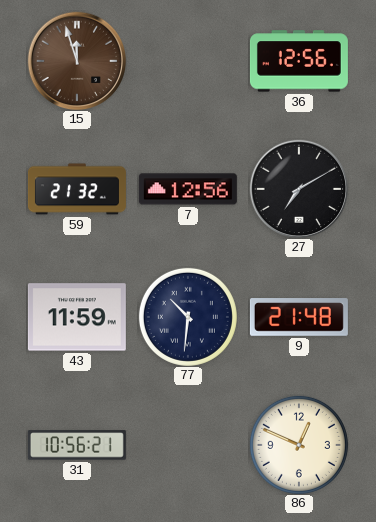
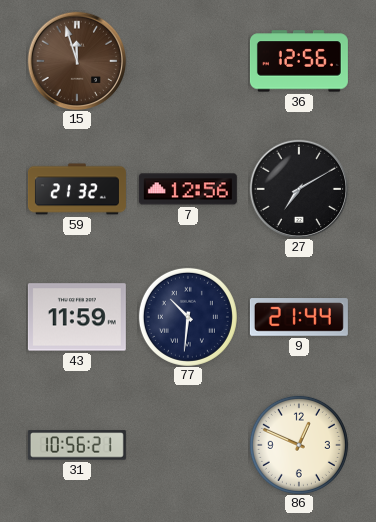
9: 21:48 -> 21:44
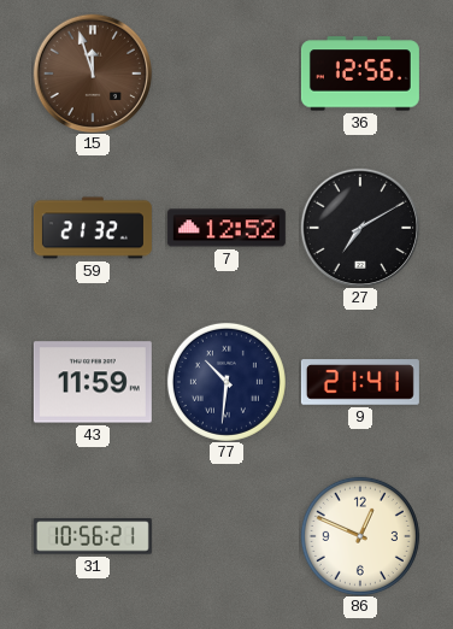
7: 12:56 -> 12:52
9: 21:44 -> 21:41
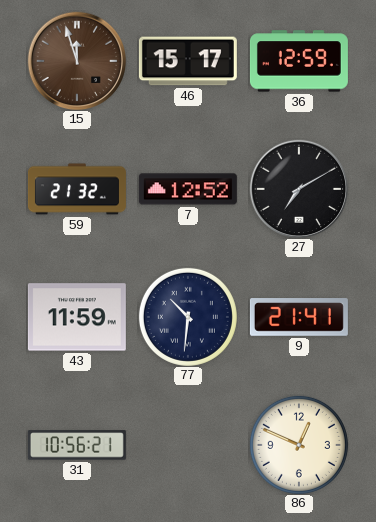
46: none -> 15:17
36: 12:56 -> 12:59
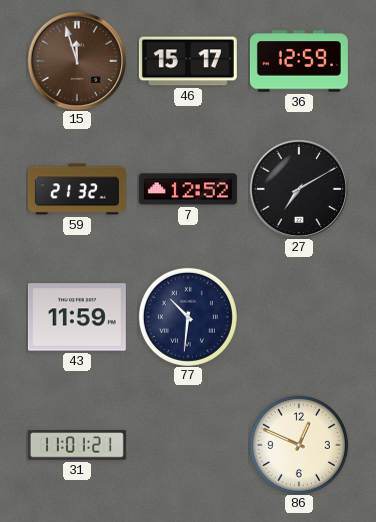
9: 21:41 -> none
31: 10:56 -> 11:01
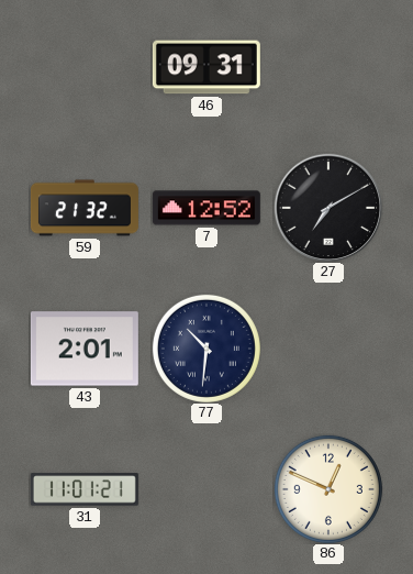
15: 11:57 -> none
46: 15:17 -> 09:31
36: 12:59 -> none
43: 11:59 -> 2:01
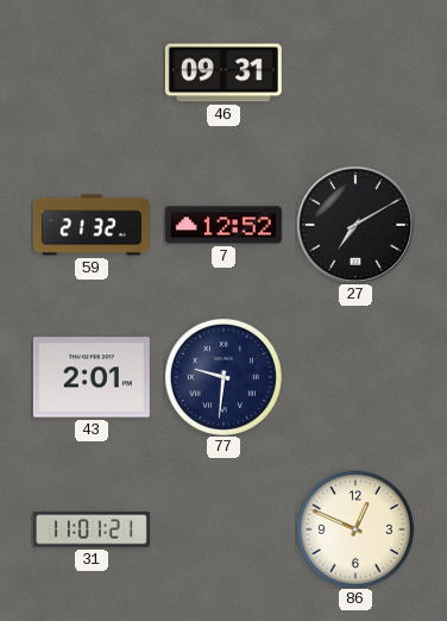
77: 10:31 -> 9:31
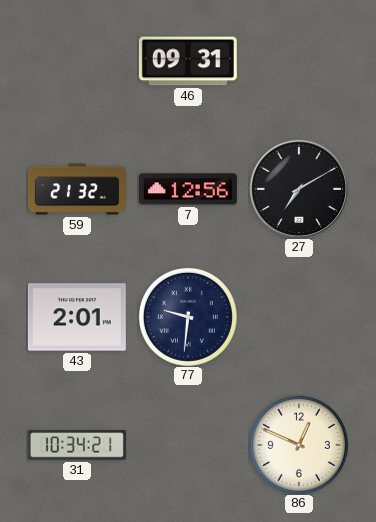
7: 12:52 -> 12:56
31: 11:01 -> 10:34
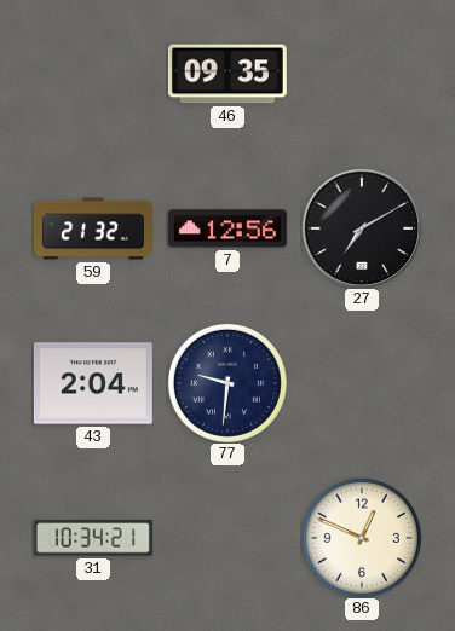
46: 09:31 -> 09:35
43: 2:01 -> 2:04
